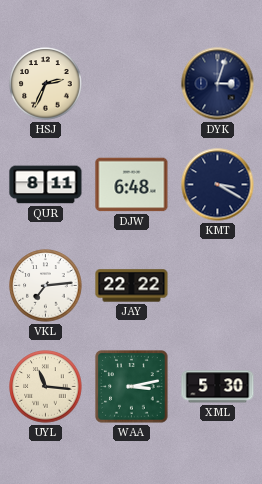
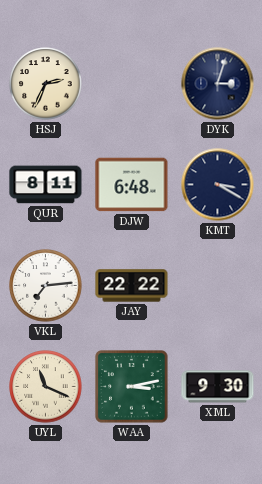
UYL: 11:16 -> 11:19
XML: 5:30 -> 9:30
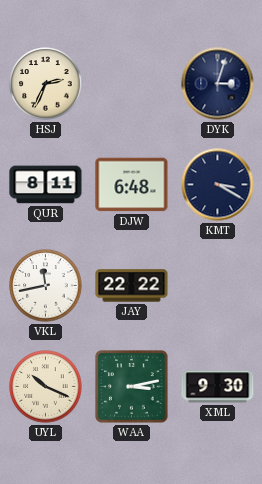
VKL: 7:14 -> 11:43
UYL: 11:19 -> 10:19
